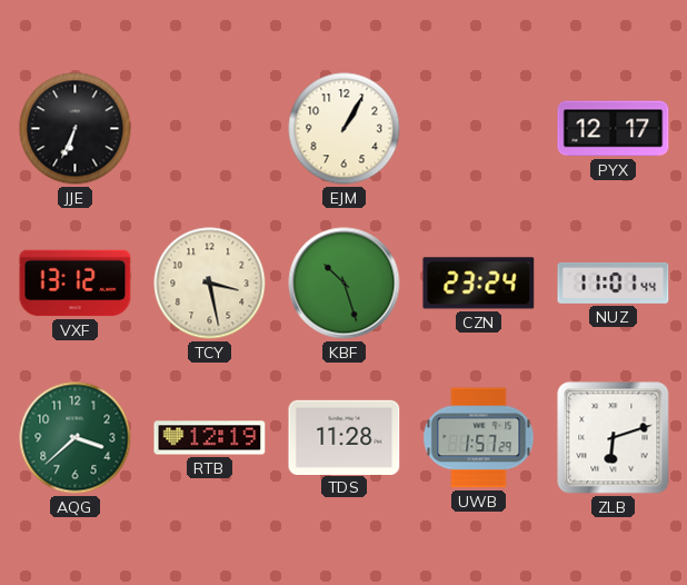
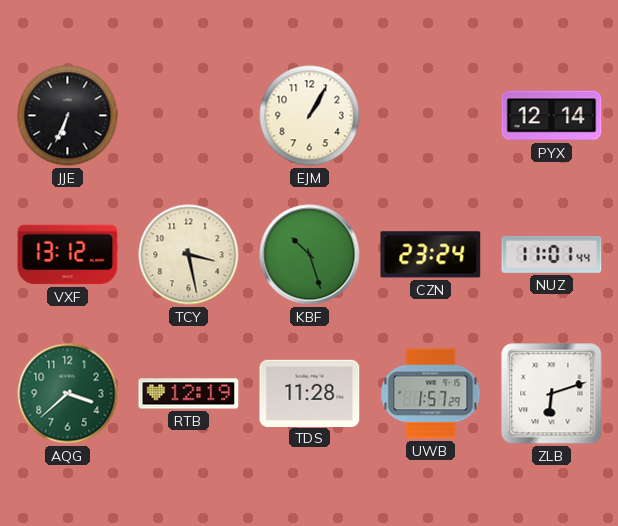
PYX: 12:17 -> 12:14
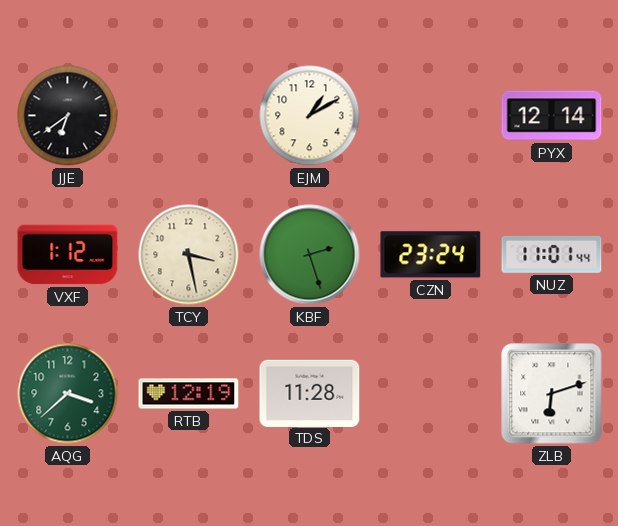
JJE: 6:34 -> 6:39
EJM: 1:05 -> 1:10
VXF: 13:12 -> 1:12
KBF: 10:27 -> 2:27
UWB: 1:57 -> none
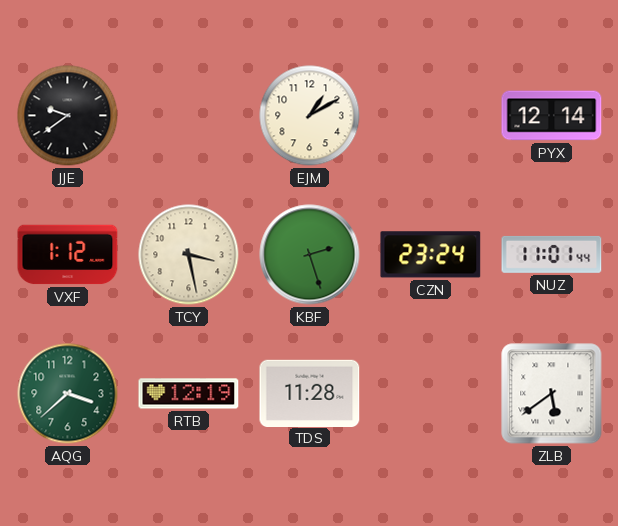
JJE: 6:39 -> 9:39
ZLB: 6:12 -> 5:39
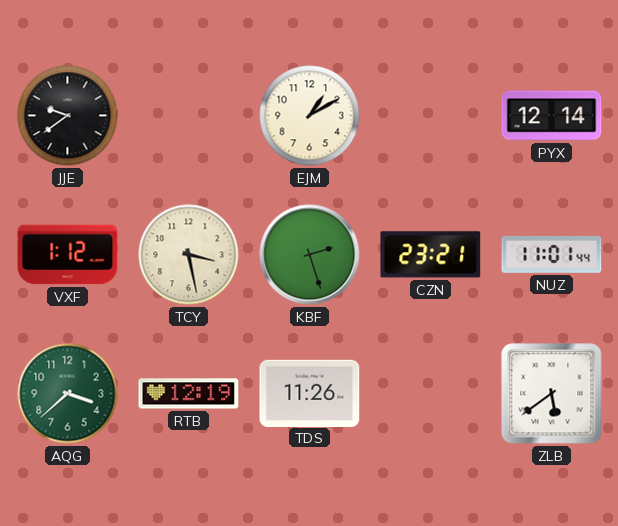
CZN: 23:24 -> 23:21
TDS: 11:28 -> 11:26
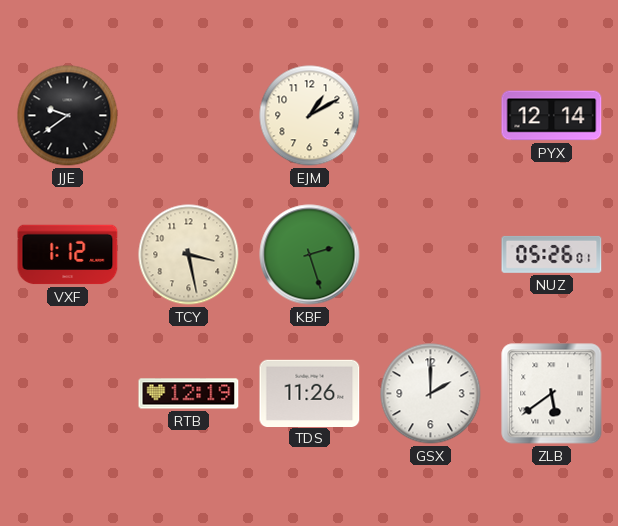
CZN: 23:21 -> none
NUZ: 11:01 -> 05:26
AQG: 3:38 -> none
GSX: none -> 2:00
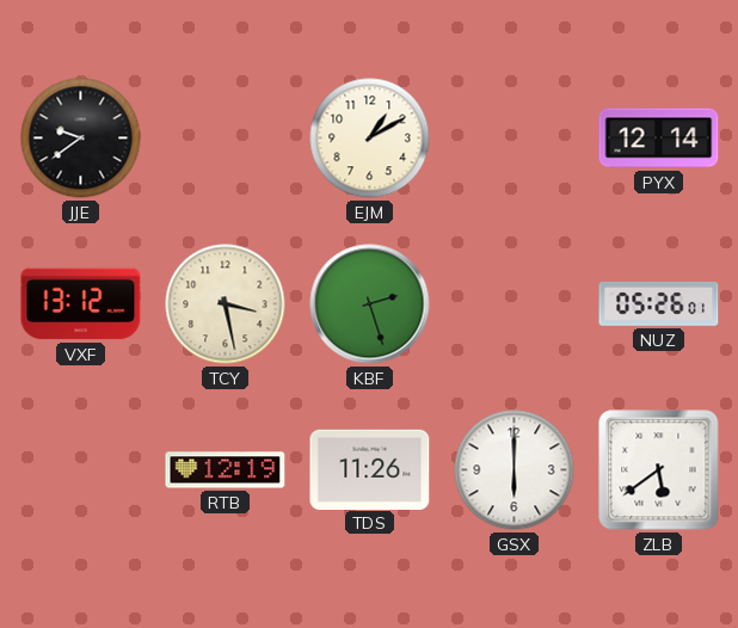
VXF: 1:12 -> 13:12
GSX: 2:00 -> 6:00
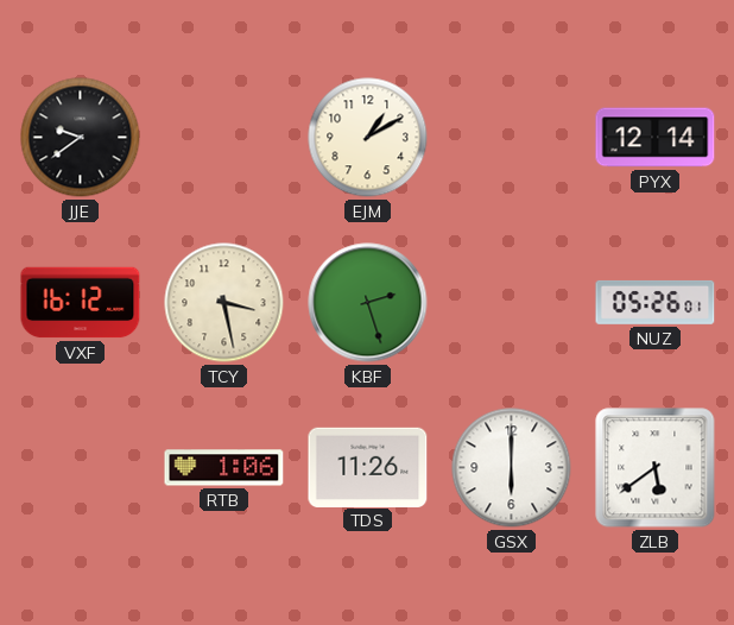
VXF: 13:12 -> 16:12
RTB: 12:19 -> 1:06
